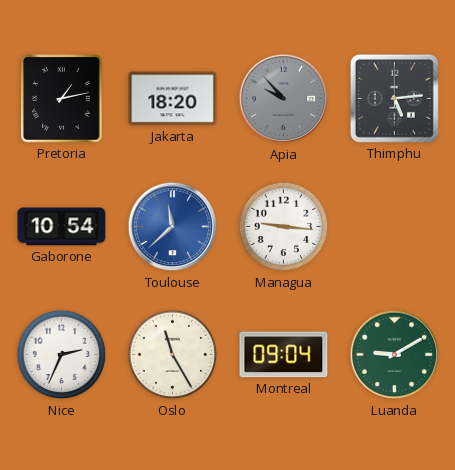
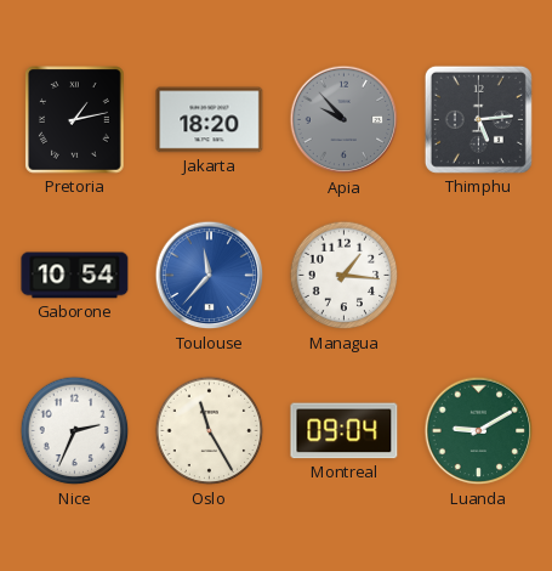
Toulouse: 11:38 -> 11:37
Managua: 9:16 -> 1:16
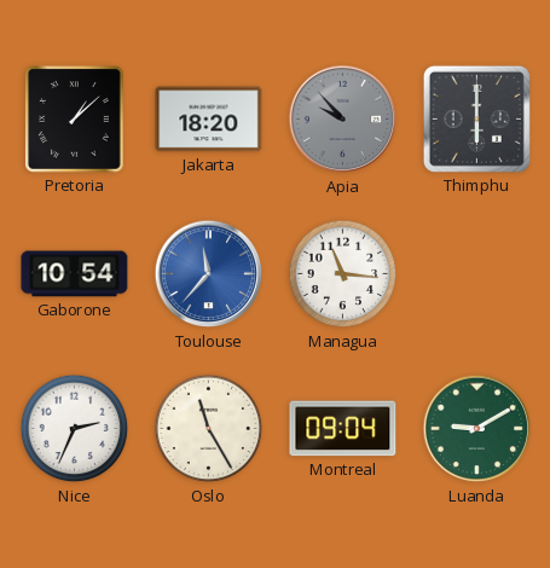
Pretoria: 1:13 -> 1:08
Thimphu: 5:14 -> 6:00
Managua: 1:16 -> 11:16
